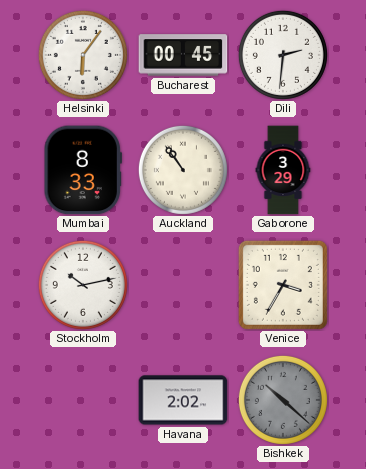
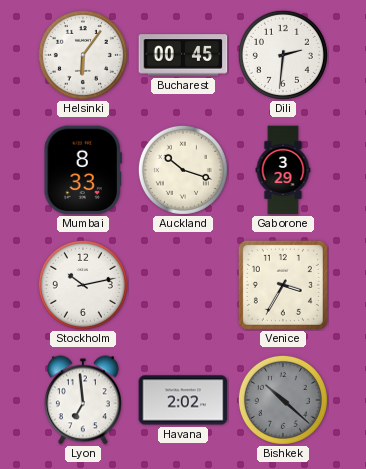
Auckland: 10:54 -> 10:18
Lyon: none -> 6:59
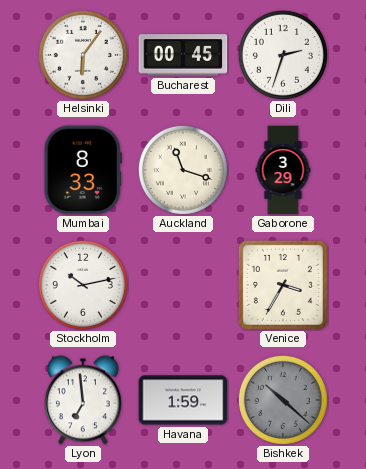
Dili: 2:31 -> 2:33
Auckland: 10:18 -> 11:18
Havana: 2:02 -> 1:59
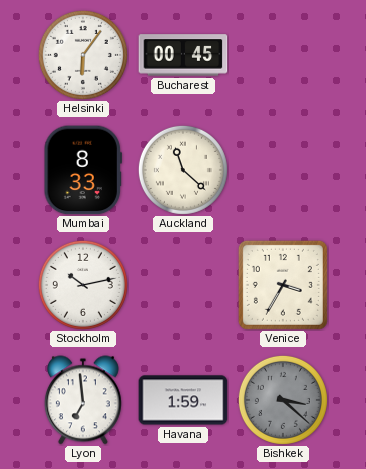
Dili: 2:33 -> none
Auckland: 11:18 -> 11:22
Gaborone: 3:29 -> none
Bishkek: 10:22 -> 3:22
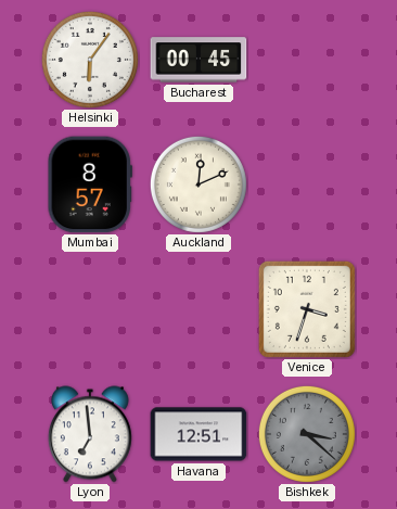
Mumbai: 8:33 -> 8:57
Auckland: 11:22 -> 12:11
Stockholm: 10:13 -> none
Venice: 3:35 -> 3:33
Havana: 1:59 -> 12:51
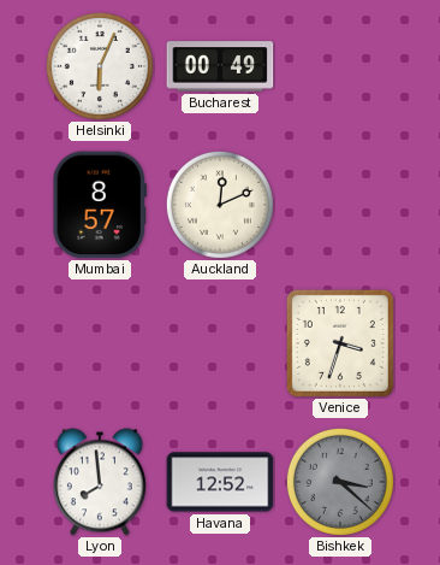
Helsinki: 6:06 -> 6:04
Bucharest: 00:45 -> 00:49
Lyon: 6:59 -> 7:59
Havana: 12:51 -> 12:52
